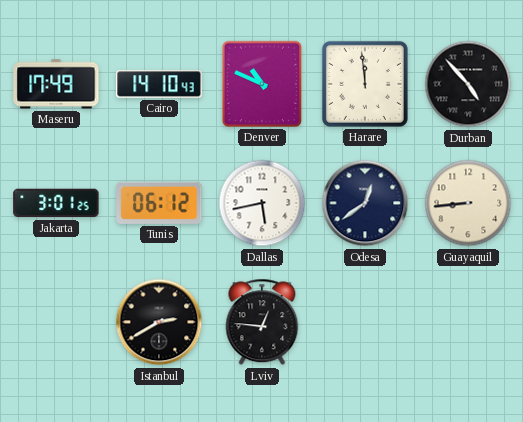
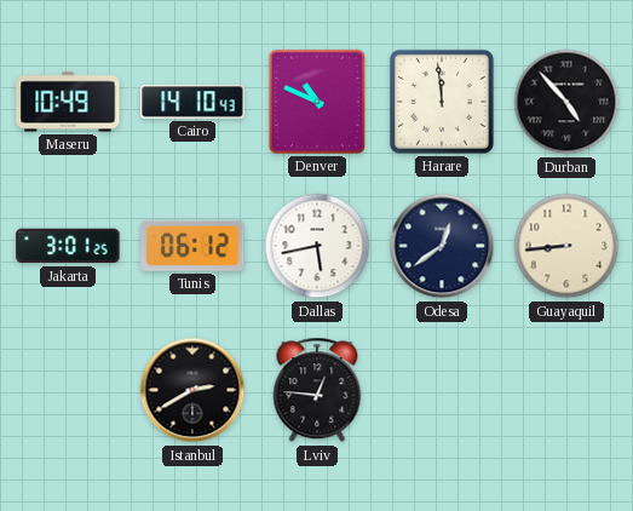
Maseru: 17:49 -> 10:49
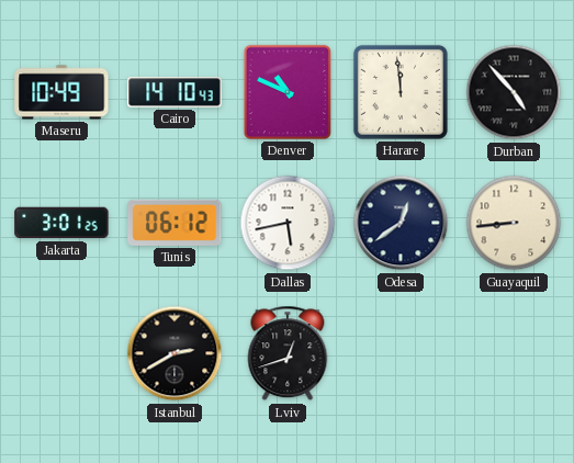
Lviv: 12:46 -> 12:42
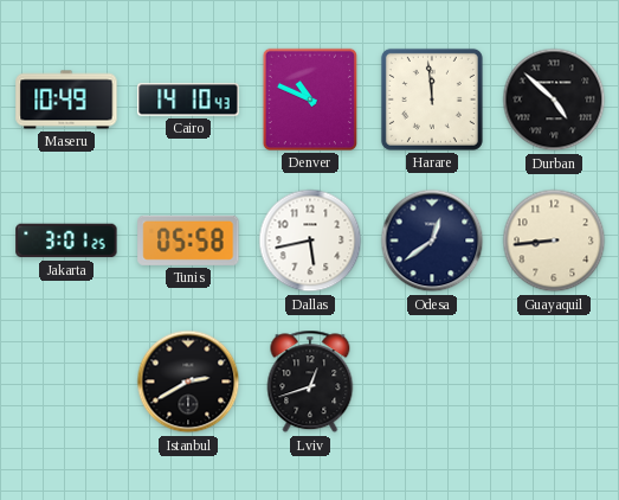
Durban: 4:53 -> 4:52
Tunis: 06:12 -> 05:58
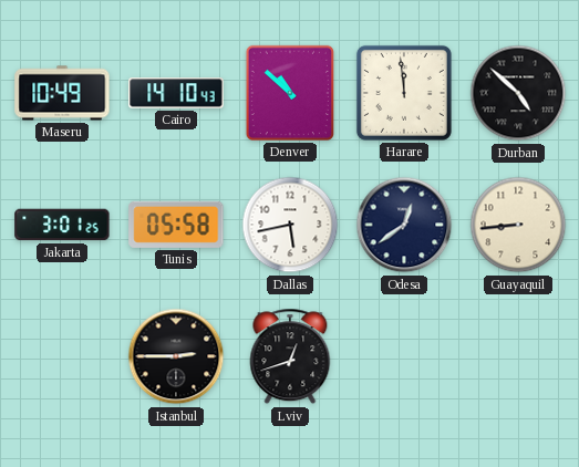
Denver: 10:49 -> 10:52
Istanbul: 2:40 -> 2:45
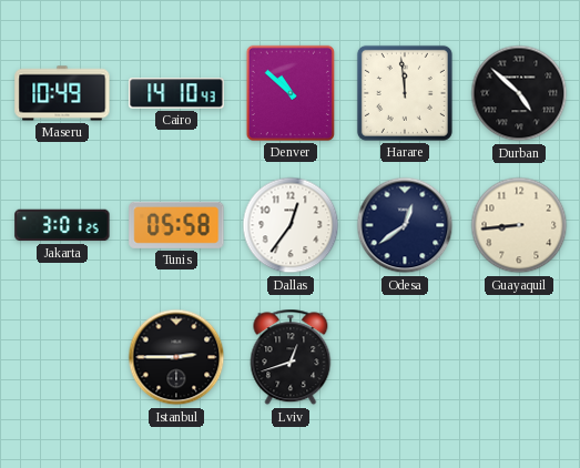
Dallas: 5:43 -> 12:36
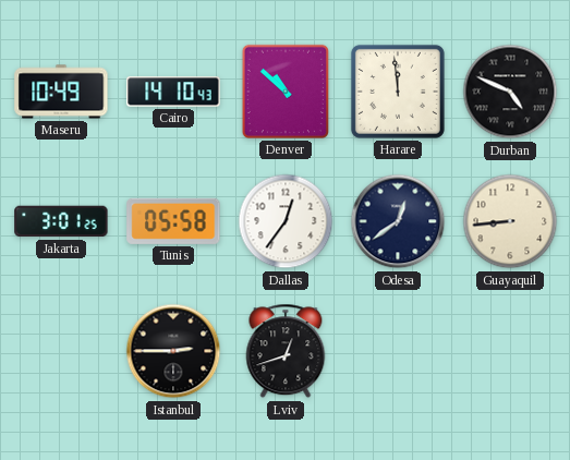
Durban: 4:52 -> 4:49
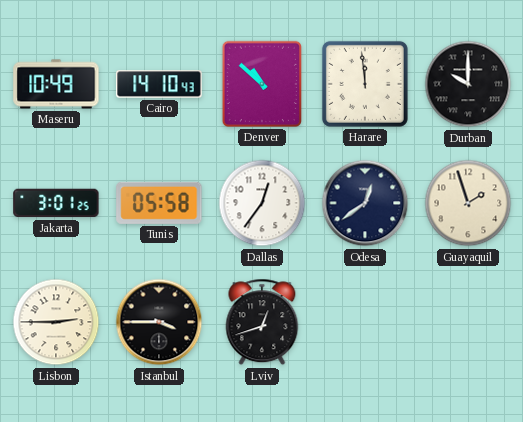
Durban: 4:49 -> 10:00
Guayaquil: 8:44 -> 1:57
Lisbon: none -> 2:45
Istanbul: 2:45 -> 3:45
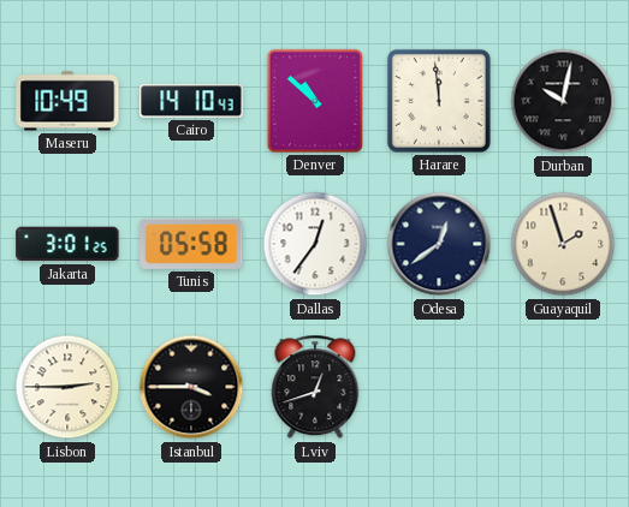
Durban: 10:00 -> 10:02
